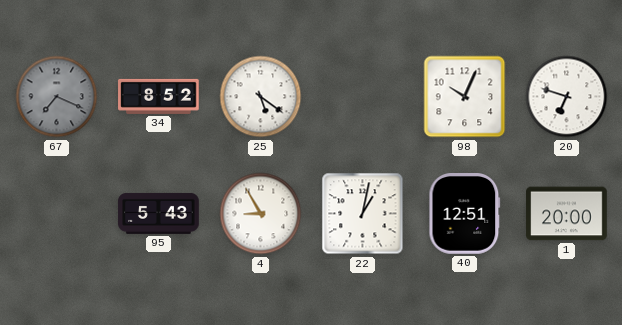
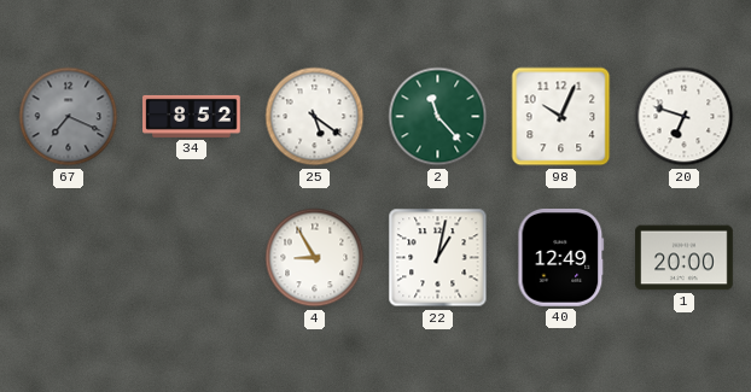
2: none -> 11:23
95: 5:43 -> none
40: 12:51 -> 12:49
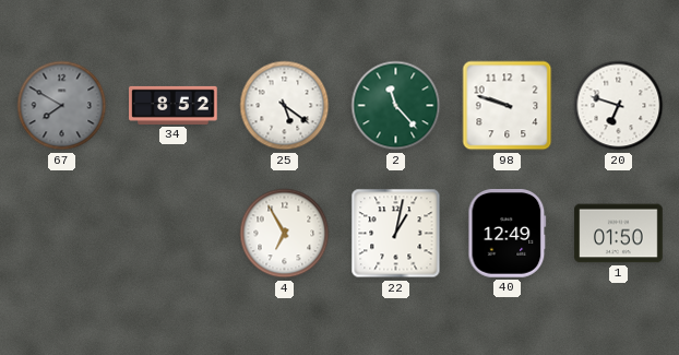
67: 7:19 -> 7:50
98: 10:04 -> 9:48
4: 8:55 -> 6:55
1: 20:00 -> 01:50
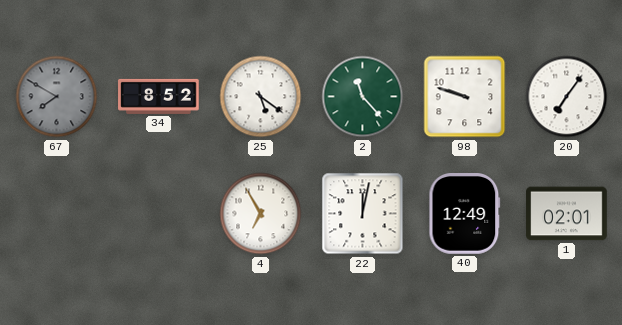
20: 6:48 -> 7:06
22: 1:02 -> 12:02
1: 01:50 -> 02:01
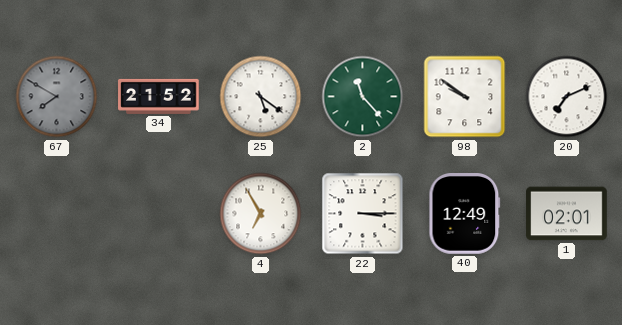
34: 8:52 -> 21:52
98: 9:48 -> 9:51
20: 7:06 -> 7:11
22: 12:02 -> 3:15
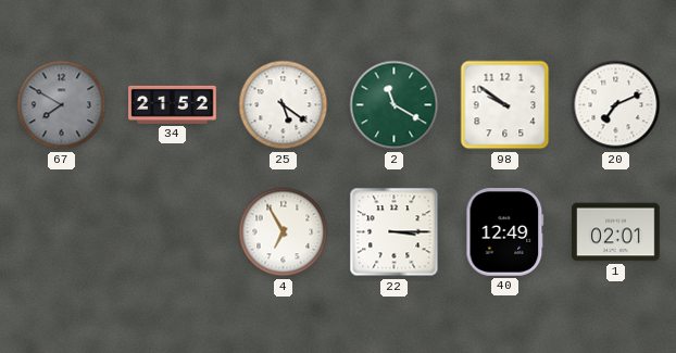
2: 11:23 -> 11:20
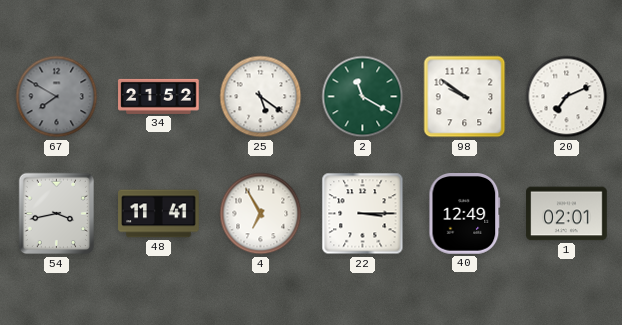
54: none -> 3:43
48: none -> 11:41
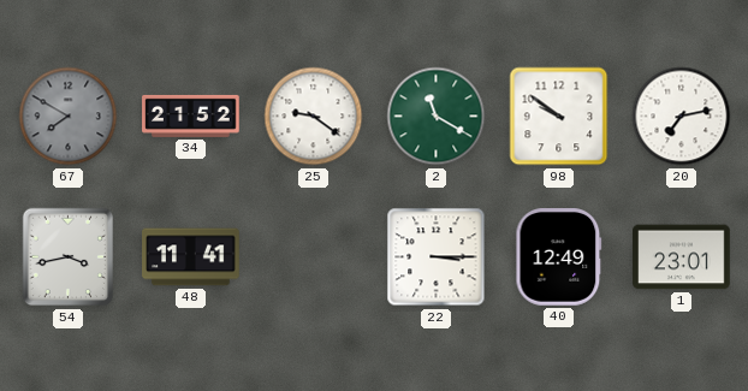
25: 5:21 -> 9:21
20: 7:11 -> 7:13
4: 6:55 -> none
1: 02:01 -> 23:01
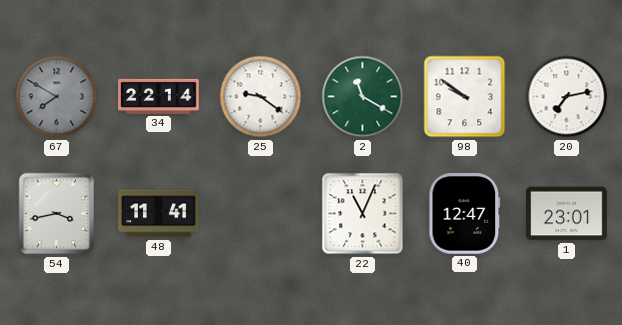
34: 21:52 -> 22:14
22: 3:15 -> 11:04
40: 12:49 -> 12:47
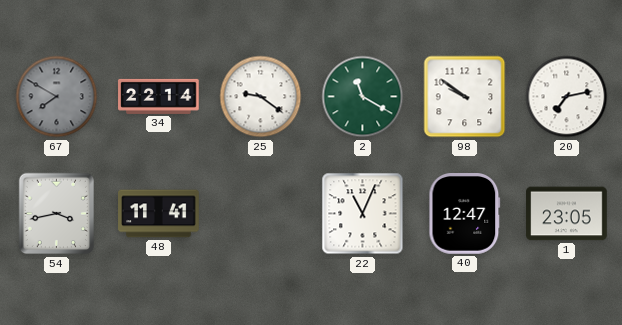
1: 23:01 -> 23:05
